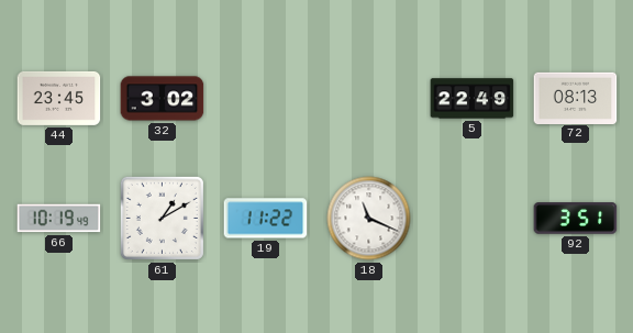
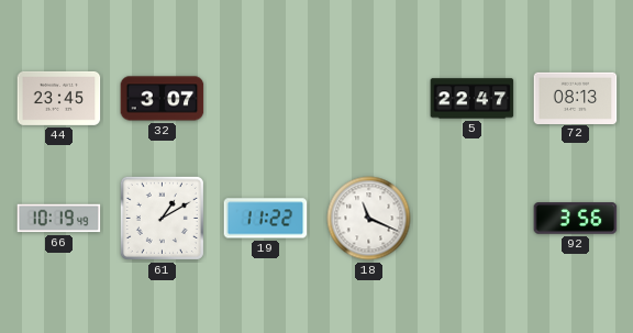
32: 3:02 -> 3:07
5: 22:49 -> 22:47
92: 3:51 -> 3:56
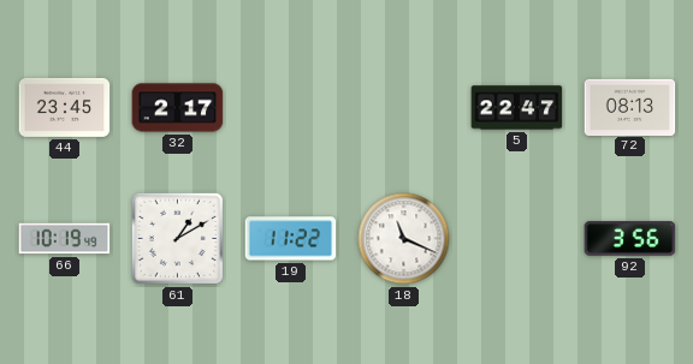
32: 3:07 -> 2:17
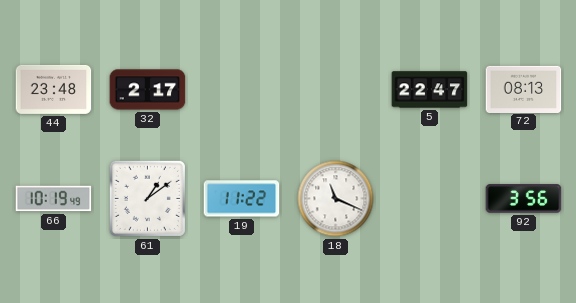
44: 23:45 -> 23:48
61: 1:10 -> 1:09
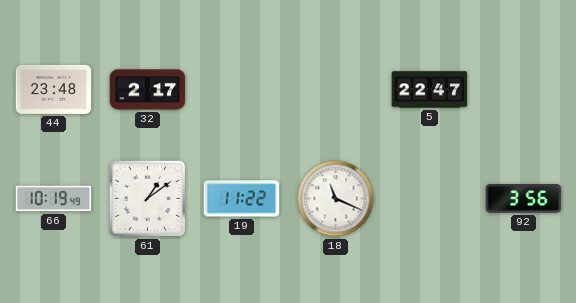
72: 08:13 -> none
